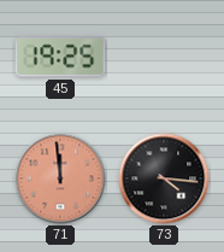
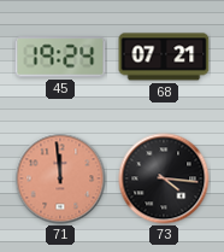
45: 19:25 -> 19:24
68: none -> 07:21
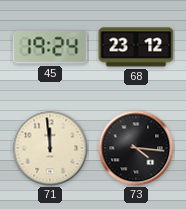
68: 07:21 -> 23:12
71 dial: salmon -> cream
